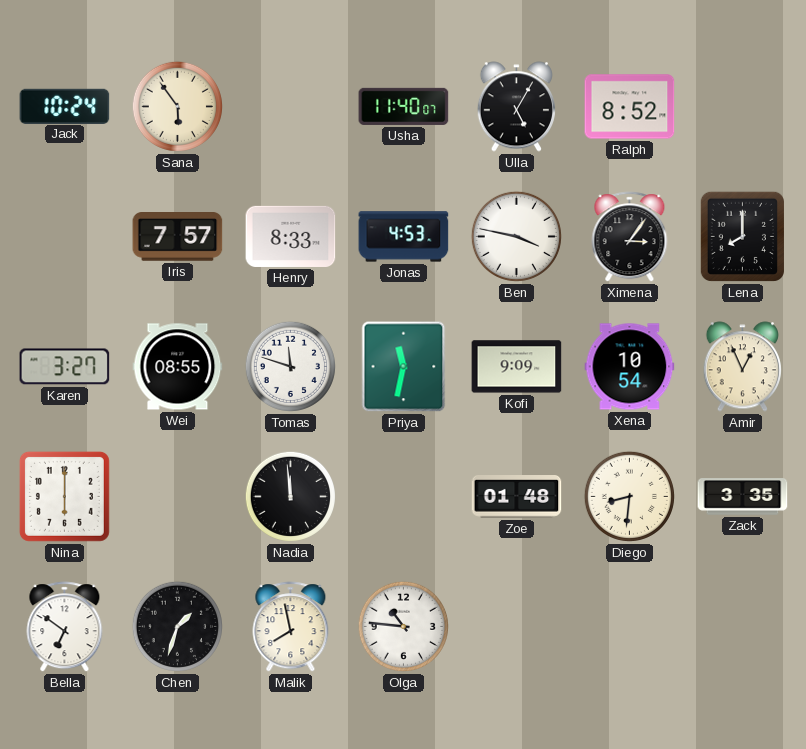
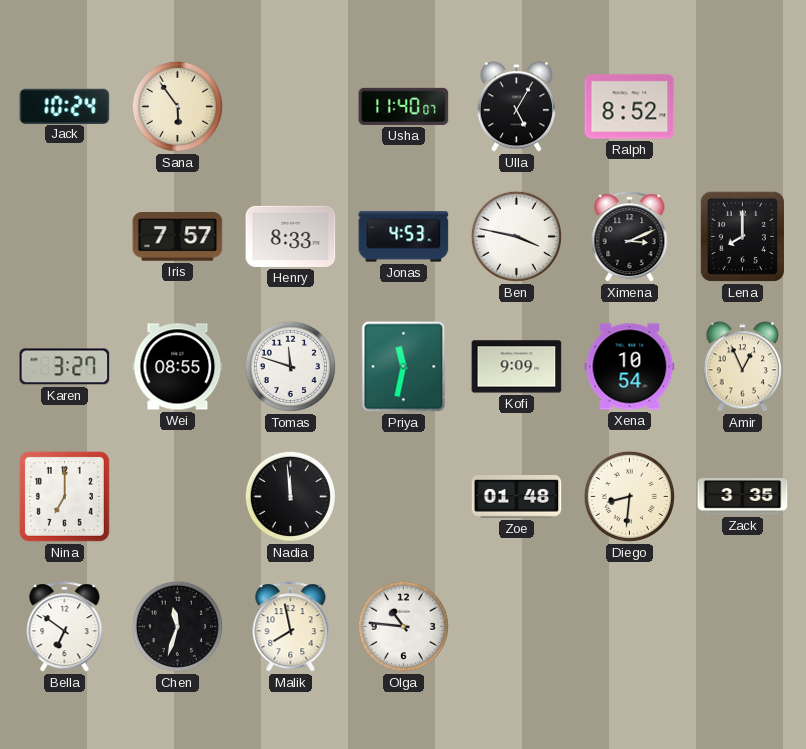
Ximena: 3:06 -> 3:11
Nina: 6:00 -> 7:00
Chen: 1:33 -> 11:33
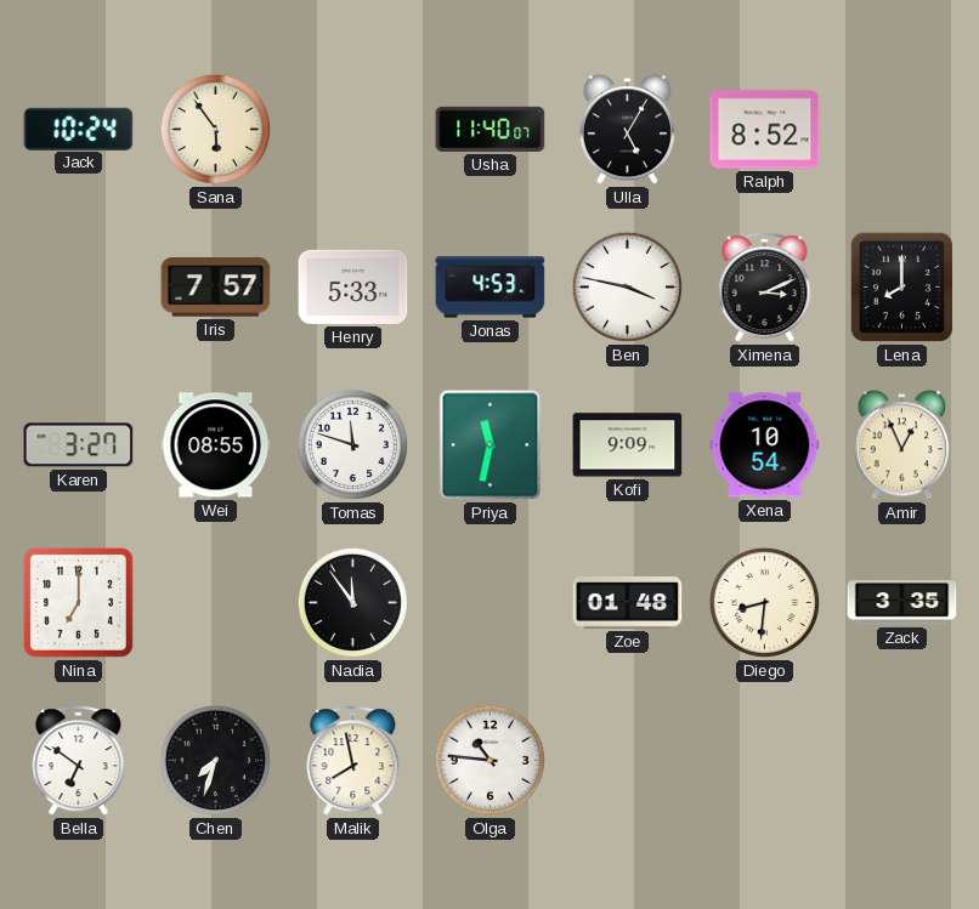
Henry: 8:33 -> 5:33
Nadia: 11:59 -> 11:54
Chen: 11:33 -> 7:33
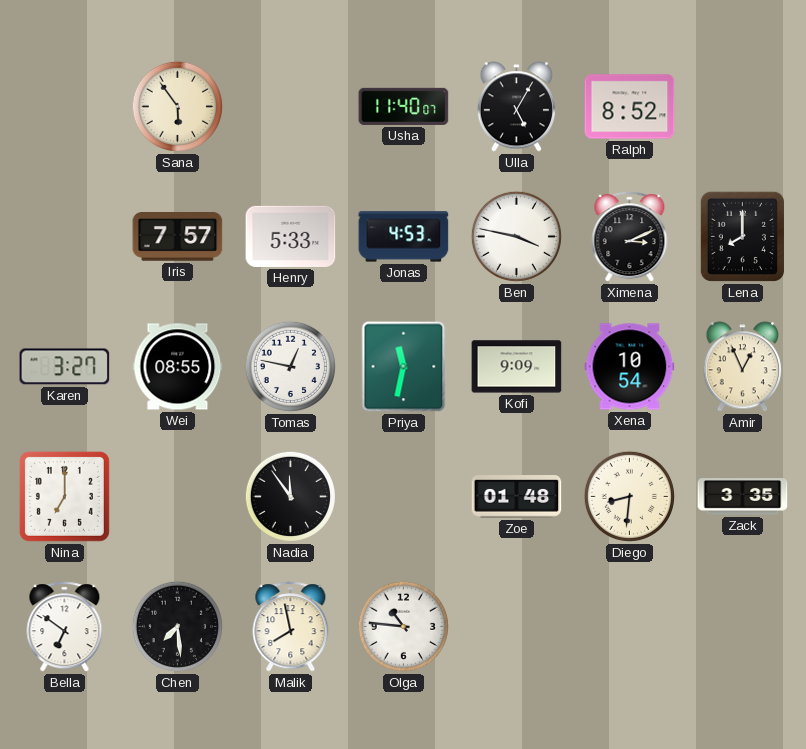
Jack: 10:24 -> none
Tomas: 11:48 -> 12:47
Chen: 7:33 -> 7:29
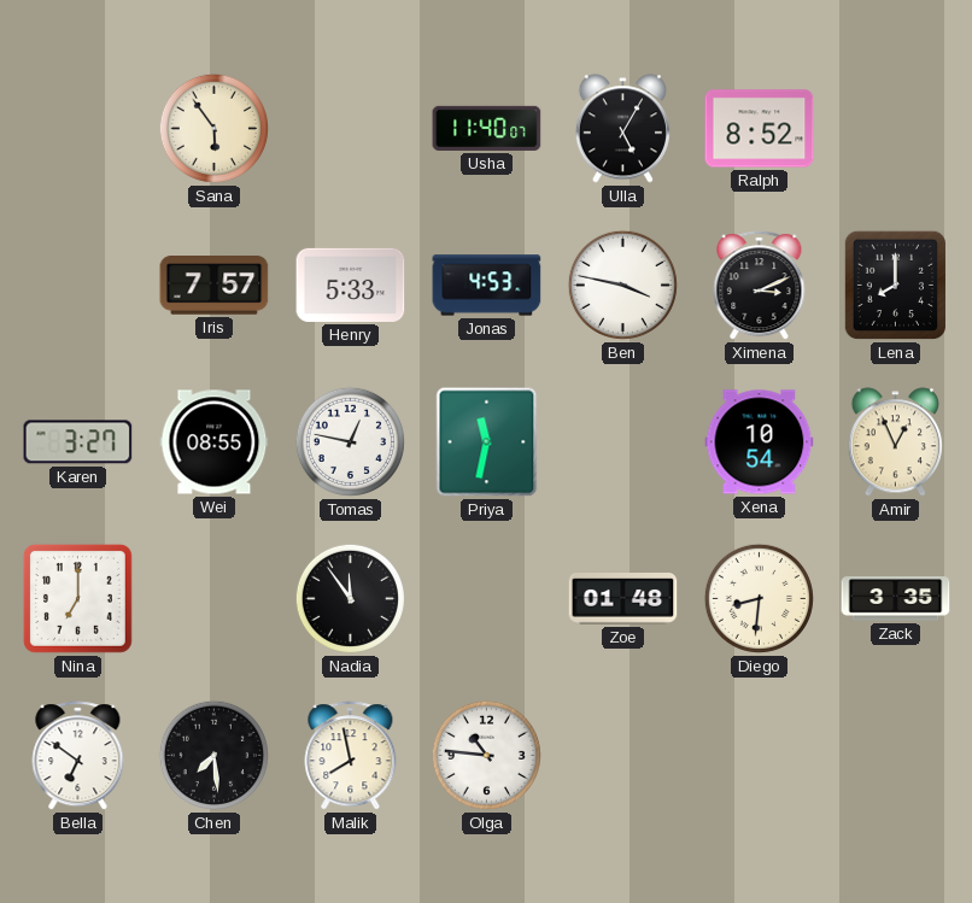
Kofi: 9:09 -> none
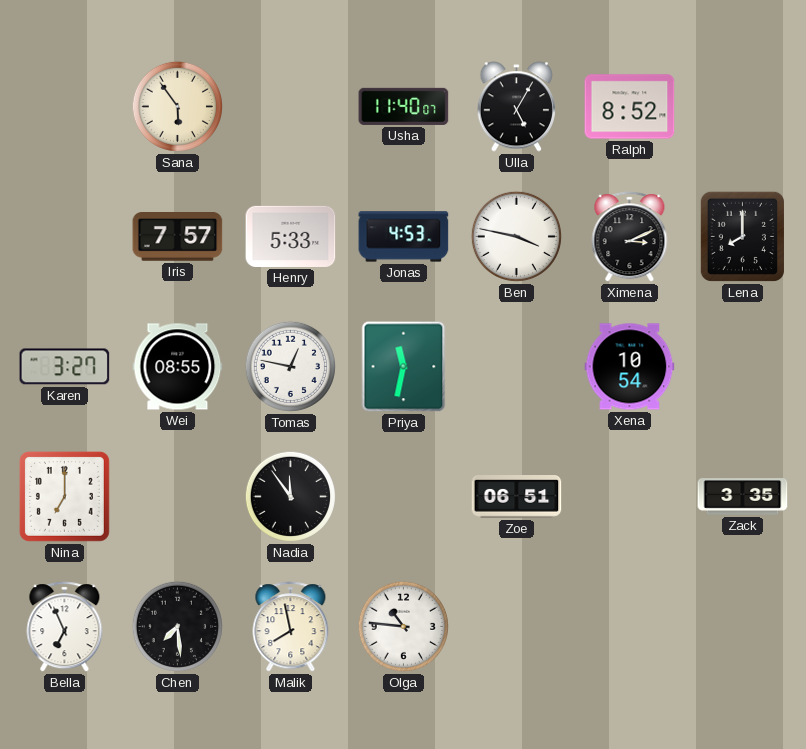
Amir: 12:56 -> none
Zoe: 01:48 -> 06:51
Diego: 8:31 -> none
Bella: 6:51 -> 6:56
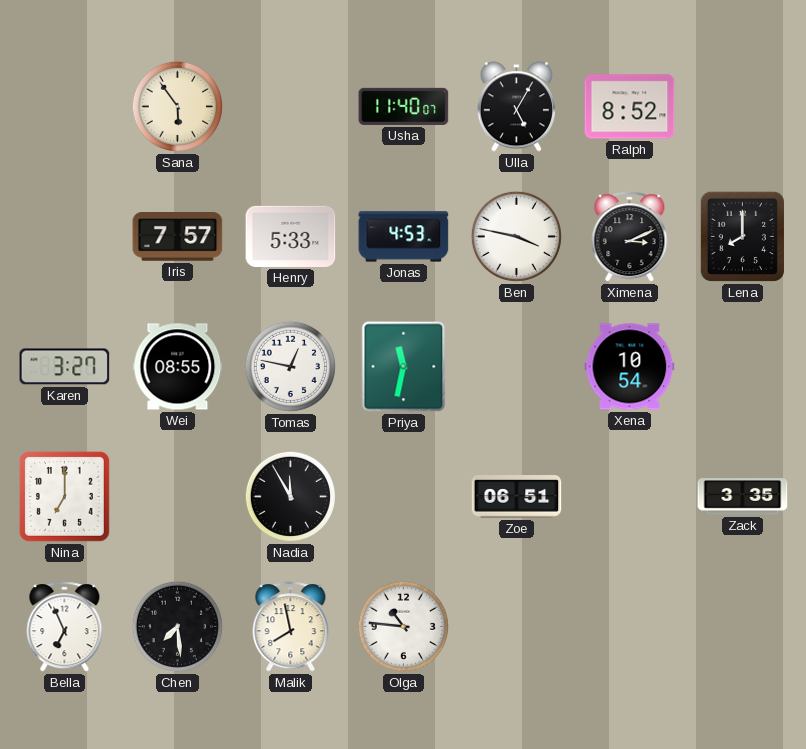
Nadia: 11:54 -> 11:55
